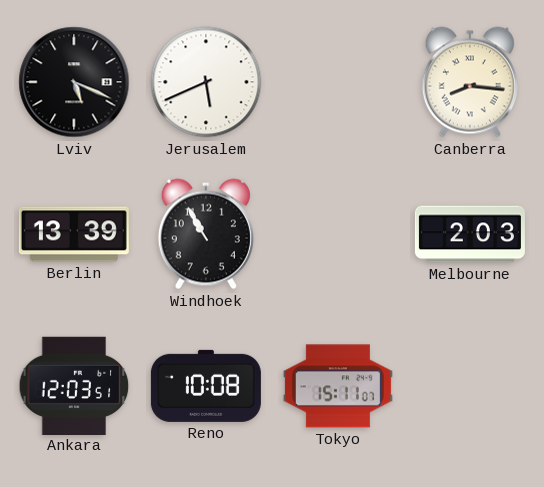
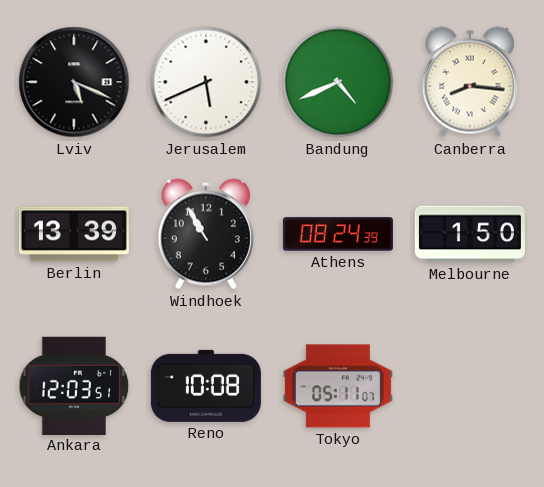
Bandung: none -> 4:41
Athens: none -> 08:24
Melbourne: 2:03 -> 1:50
Tokyo: 15:11 -> 05:11
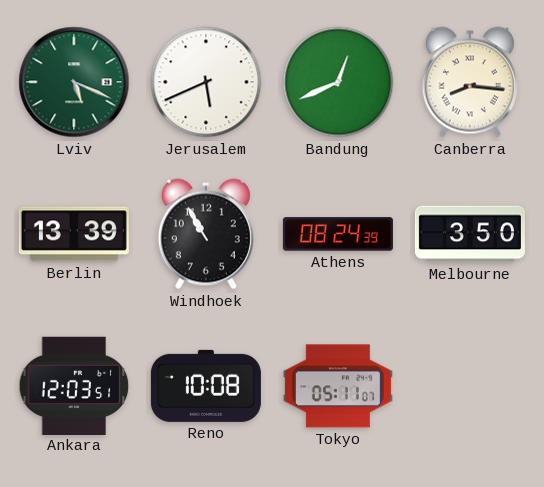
Lviv dial: black -> green
Bandung: 4:41 -> 12:41
Melbourne: 1:50 -> 3:50
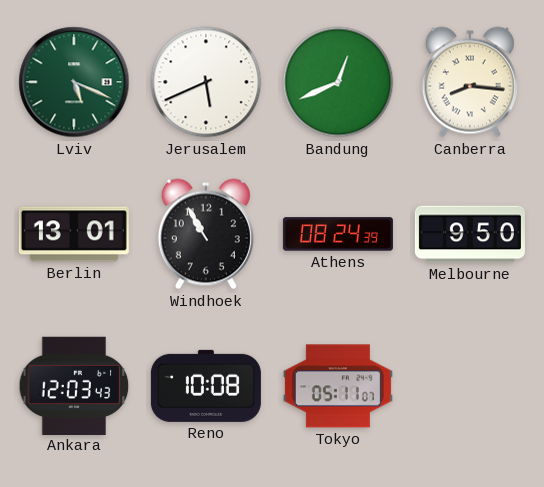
Berlin: 13:39 -> 13:01
Melbourne: 3:50 -> 9:50
Ankara: 12:03:51 -> 12:03:43
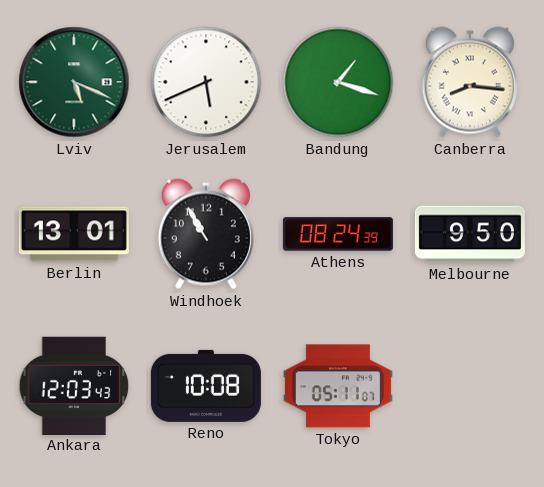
Bandung: 12:41 -> 1:18
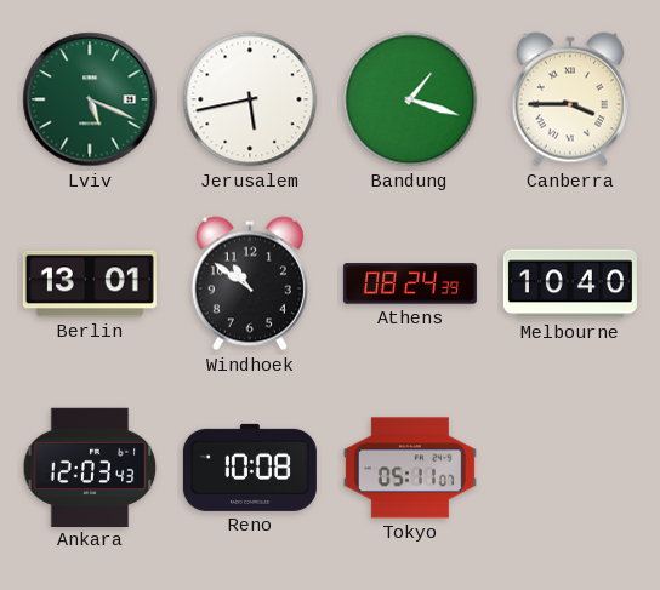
Jerusalem: 5:41 -> 5:43
Canberra: 8:16 -> 3:45
Windhoek: 10:55 -> 10:51
Melbourne: 9:50 -> 10:40
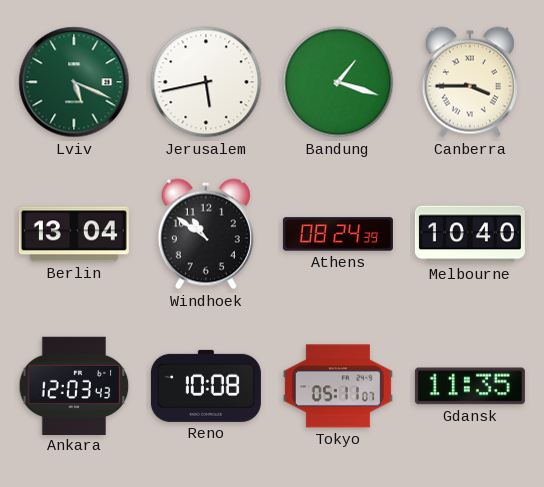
Berlin: 13:01 -> 13:04
Gdansk: none -> 11:35
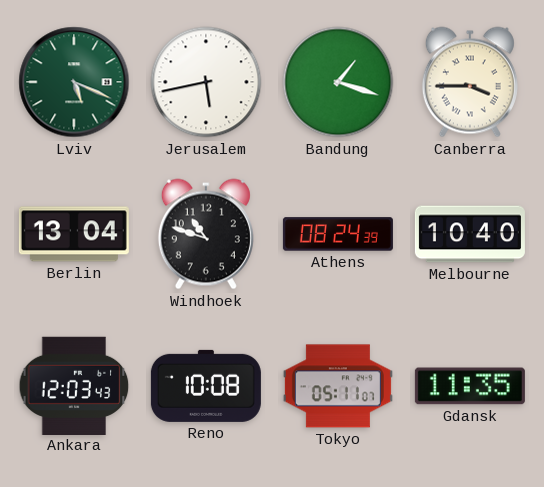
Windhoek: 10:51 -> 10:48
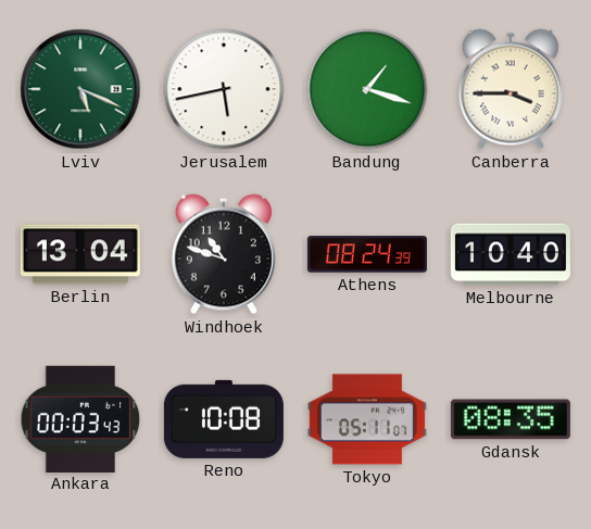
Ankara: 12:03 -> 00:03
Gdansk: 11:35 -> 08:35
